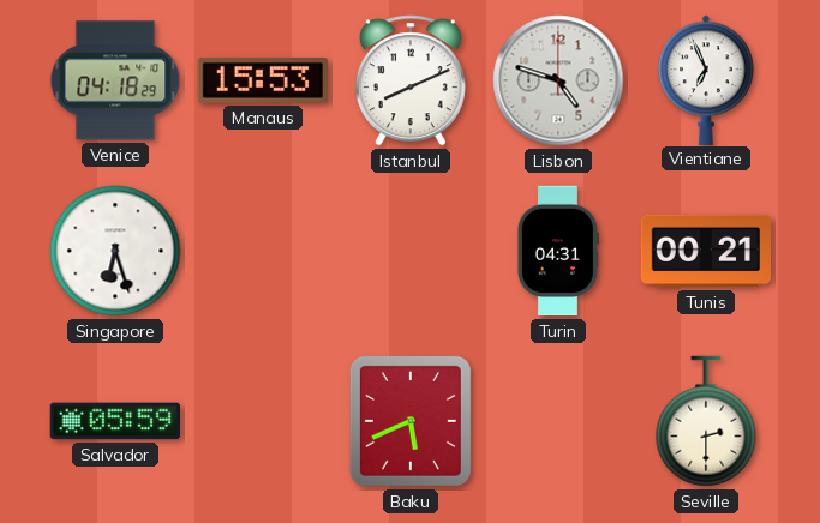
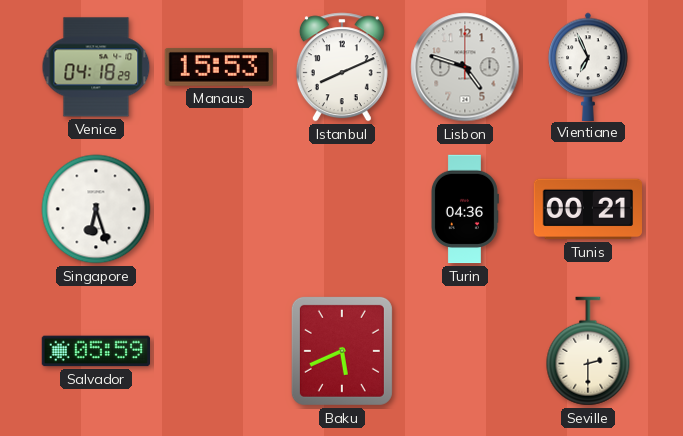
Turin: 04:31 -> 04:36
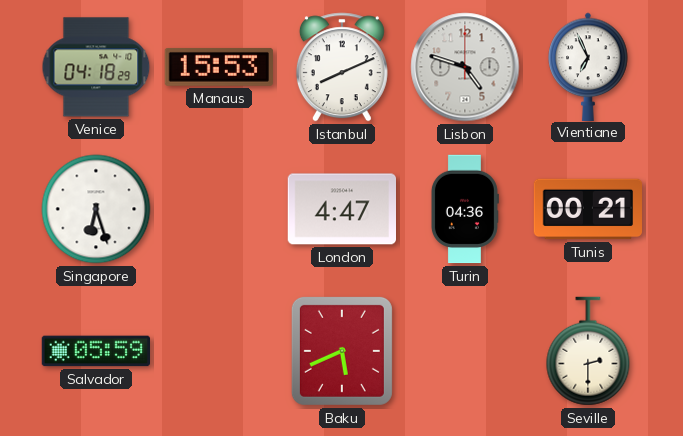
London: none -> 4:47
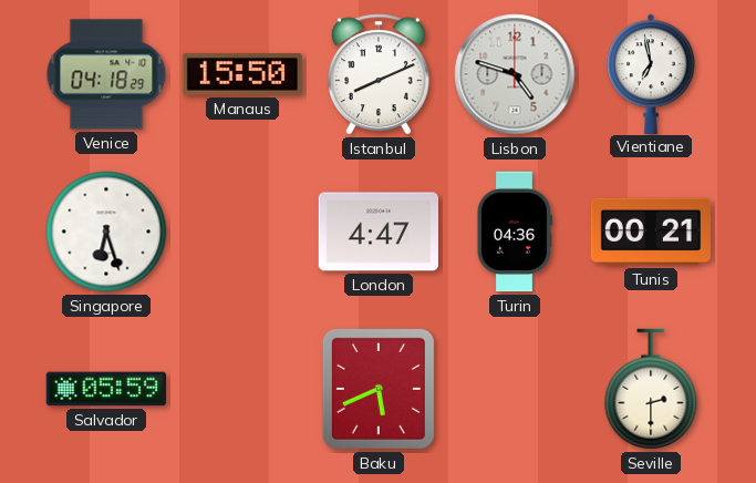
Manaus: 15:53 -> 15:50
Vientiane: 6:56 -> 6:58
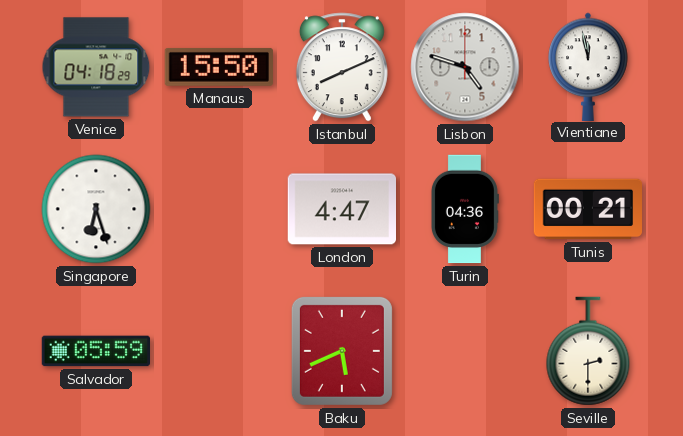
Vientiane: 6:58 -> 11:58
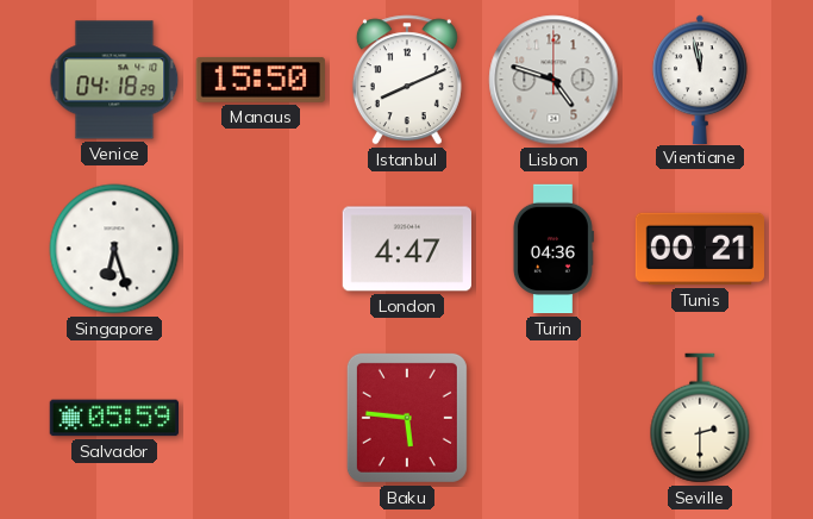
Baku: 5:41 -> 5:46
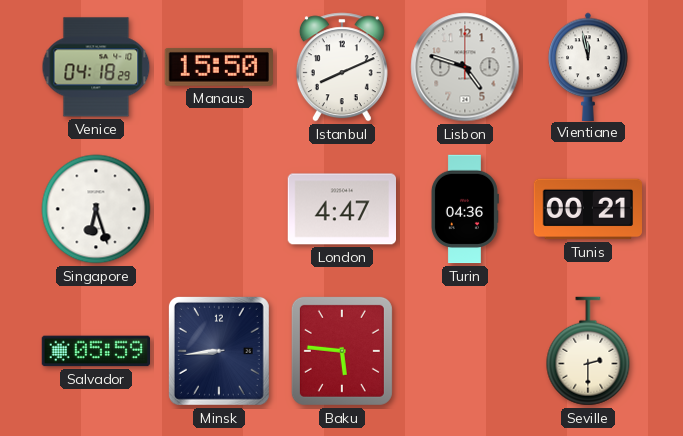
Minsk: none -> 8:44
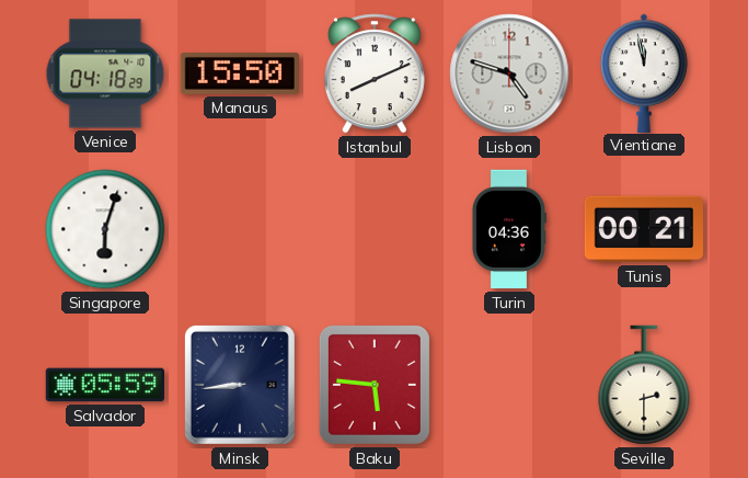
Singapore: 6:27 -> 6:03
London: 4:47 -> none
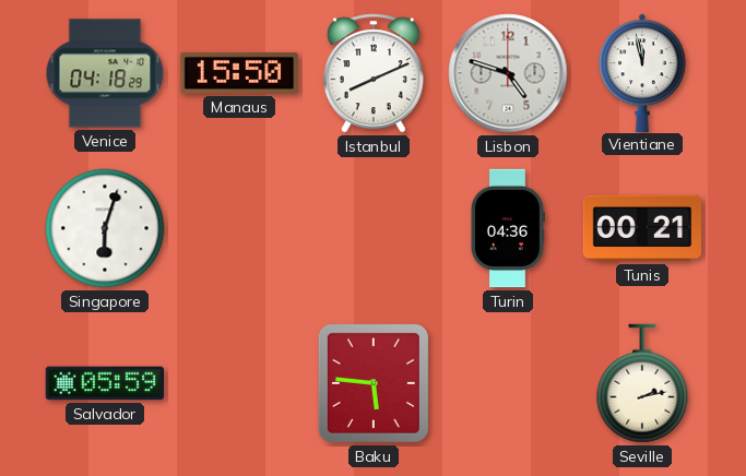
Minsk: 8:44 -> none
Seville: 2:30 -> 2:13
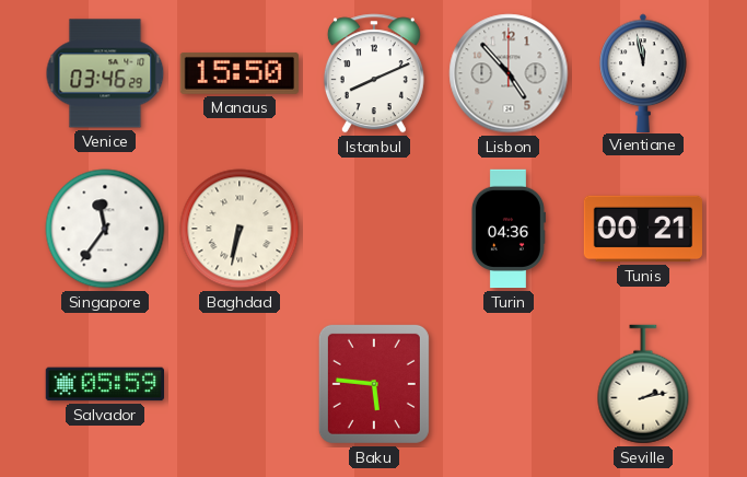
Venice: 04:18 -> 03:46
Lisbon: 4:48 -> 4:53
Singapore: 6:03 -> 11:36
Baghdad: none -> 6:32
